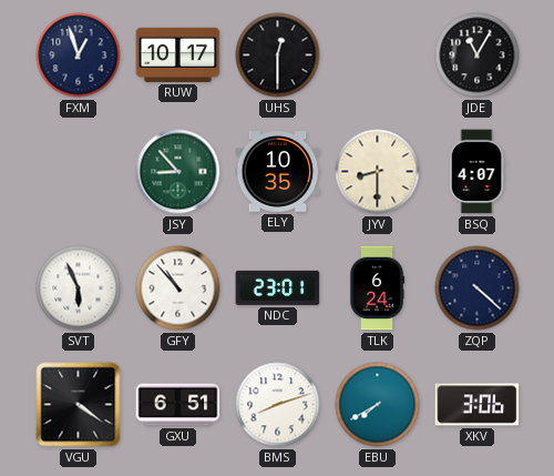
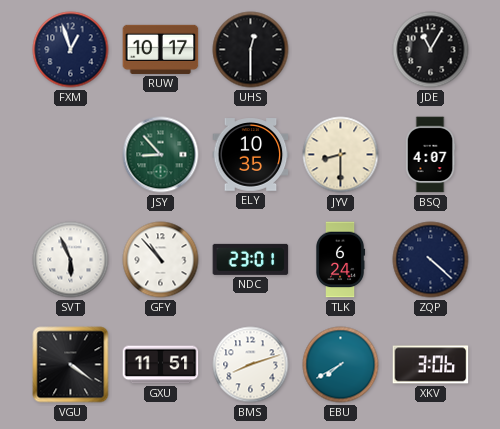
GXU: 6:51 -> 11:51
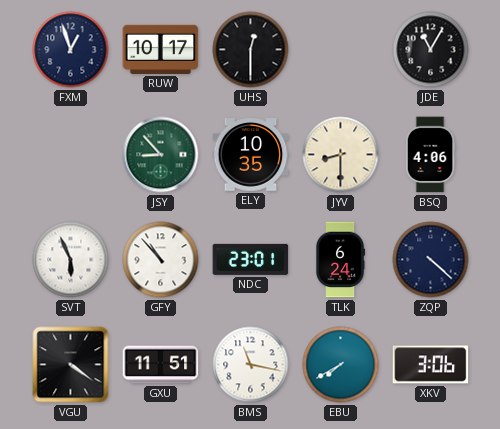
BSQ: 4:07 -> 4:06
BMS: 8:12 -> 11:17
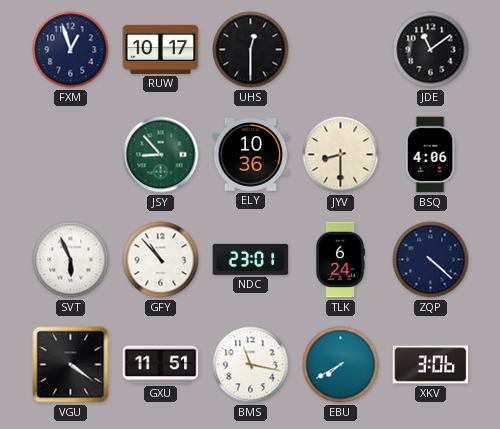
JDE: 11:05 -> 11:09
ELY: 10:35 -> 10:36
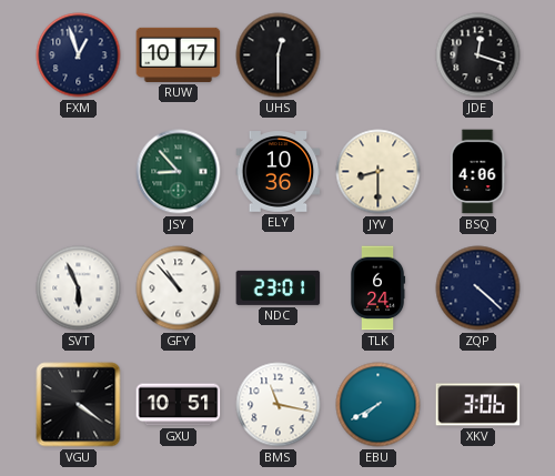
JDE: 11:09 -> 12:18
GXU: 11:51 -> 10:51
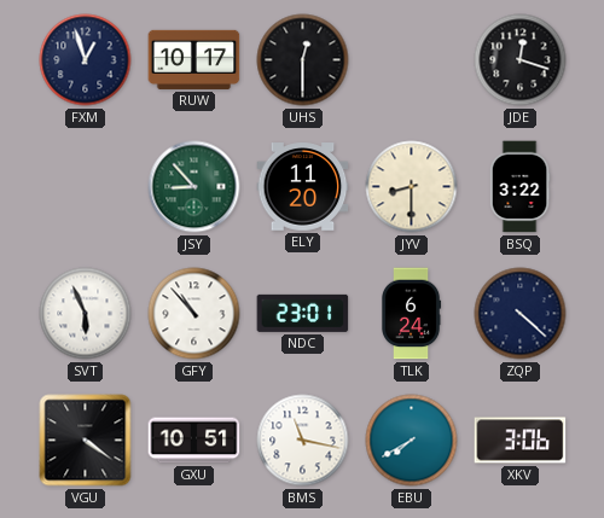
ELY: 10:36 -> 11:20
BSQ: 4:06 -> 3:22
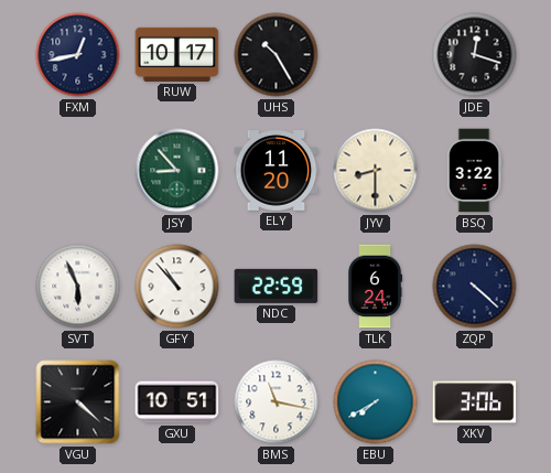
FXM: 12:57 -> 12:43
UHS: 12:30 -> 10:25
NDC: 23:01 -> 22:59
VGU: 4:21 -> 4:22
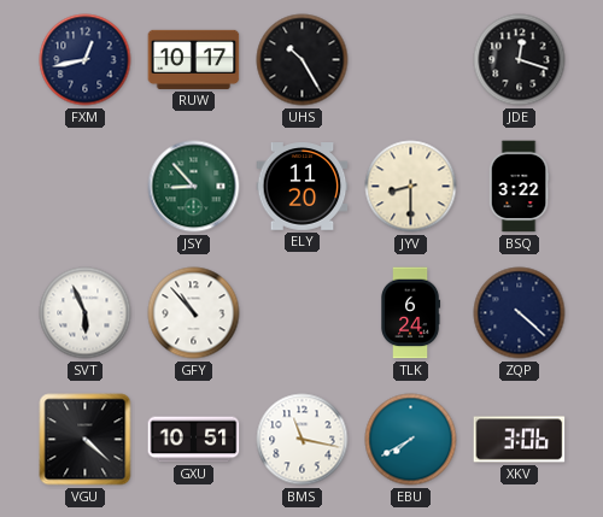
NDC: 22:59 -> none
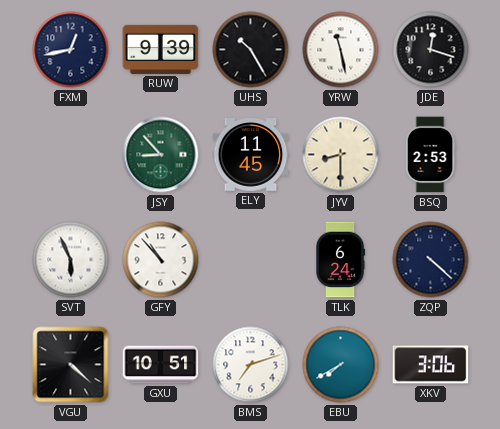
RUW: 10:17 -> 9:39
YRW: none -> 11:28
ELY: 11:20 -> 11:45
BSQ: 3:22 -> 2:53
BMS: 11:17 -> 7:12
